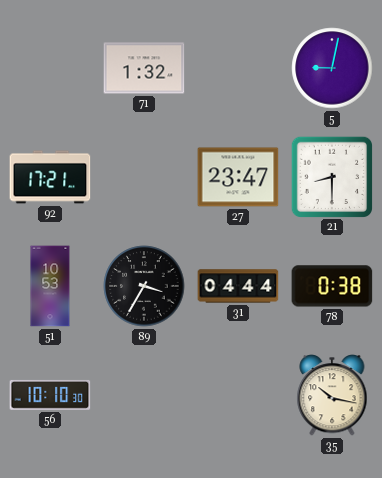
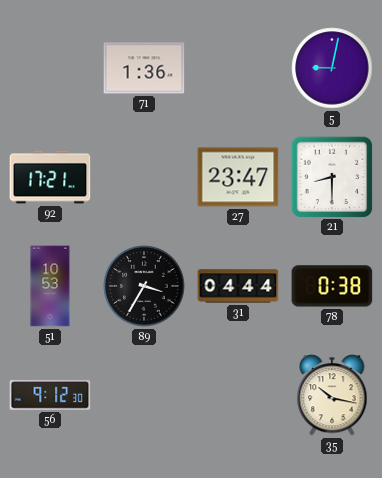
71: 1:32 -> 1:36
56: 10:10 -> 9:12
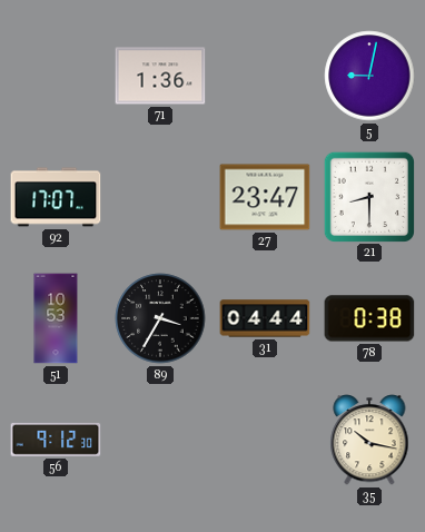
92: 17:21 -> 17:07
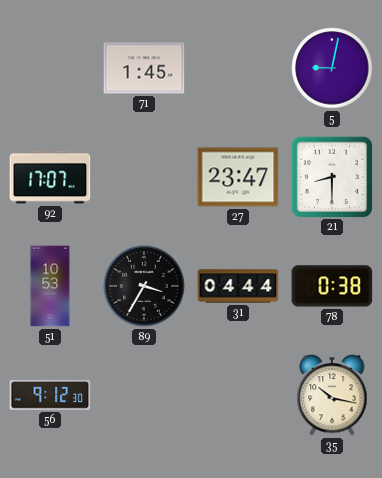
71: 1:36 -> 1:45
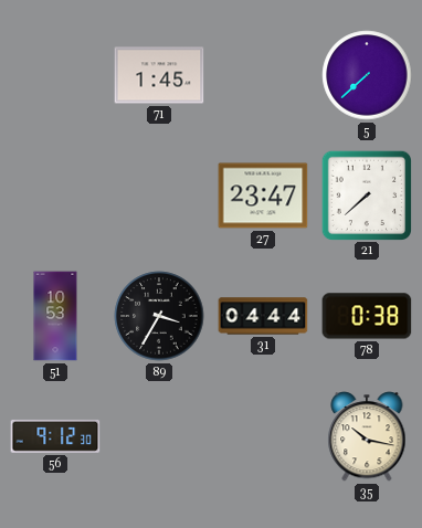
5: 9:02 -> 7:38
92: 17:07 -> none
21: 8:30 -> 7:38
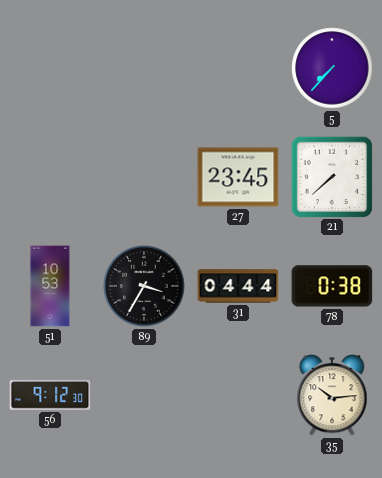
71: 1:45 -> none
5: 7:38 -> 7:37
27: 23:47 -> 23:45
35: 10:17 -> 10:14
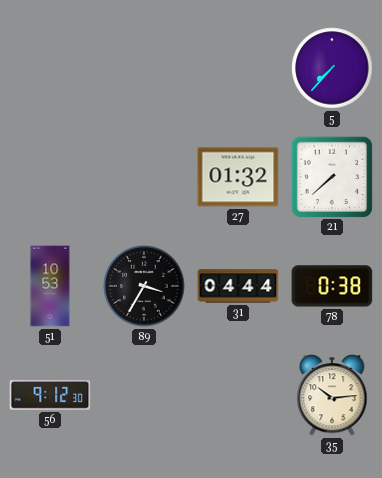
27: 23:45 -> 01:32
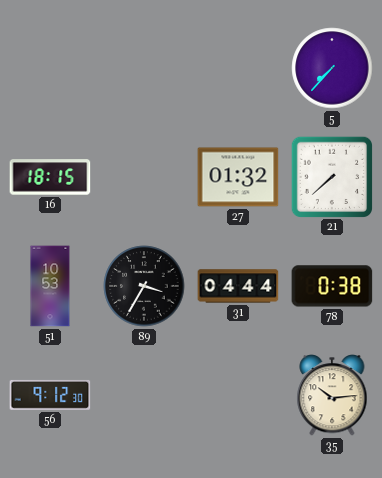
16: none -> 18:15
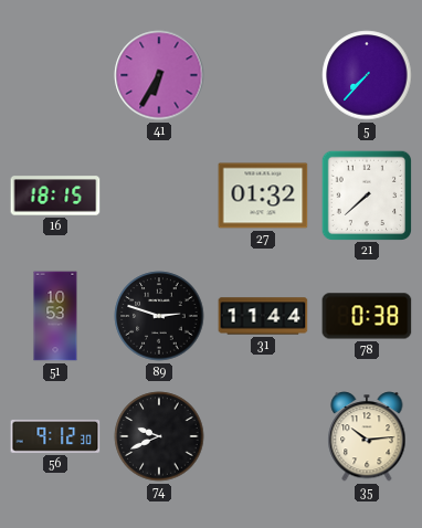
41: none -> 6:35
89: 3:35 -> 2:48
31: 04:44 -> 11:44
74: none -> 9:41
